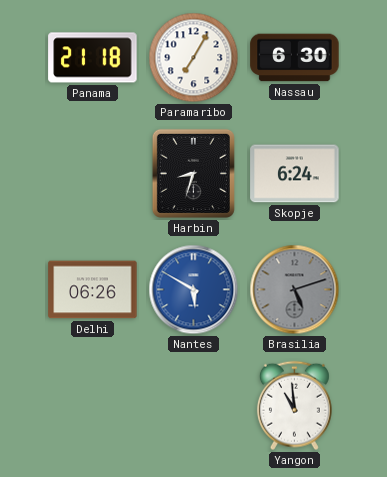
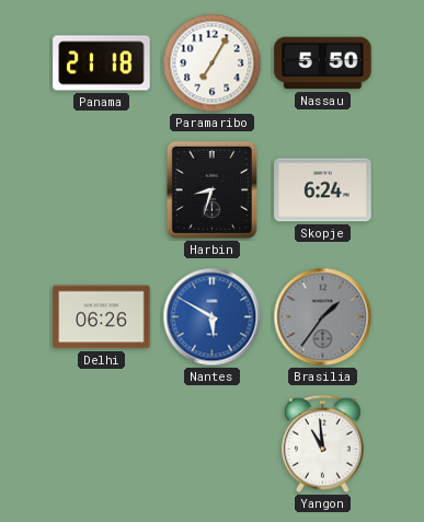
Nassau: 6:30 -> 5:50
Brasilia: 5:12 -> 1:36
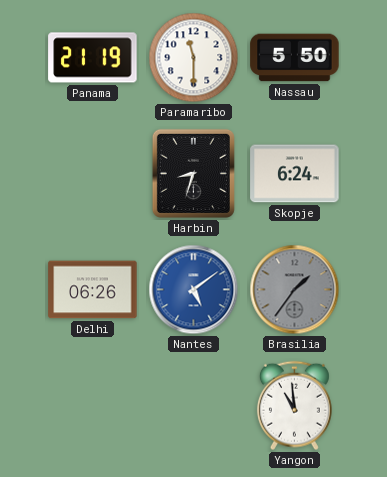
Panama: 21:18 -> 21:19
Paramaribo: 7:05 -> 11:30
Nantes: 5:50 -> 5:09
